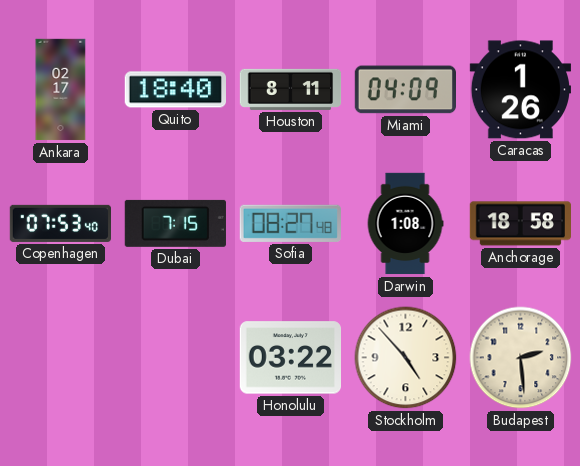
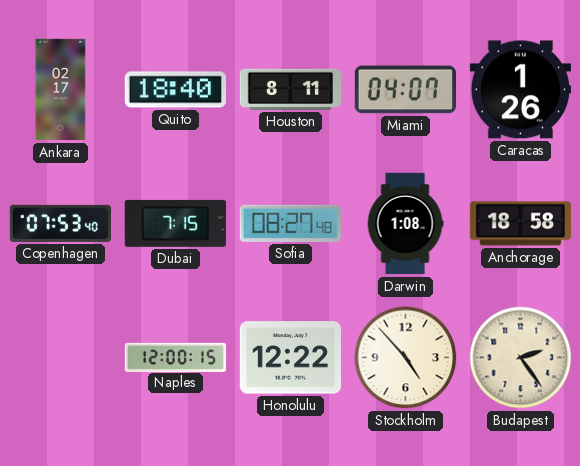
Miami: 04:09 -> 04:07
Naples: none -> 12:00
Honolulu: 03:22 -> 12:22
Budapest: 2:29 -> 2:24
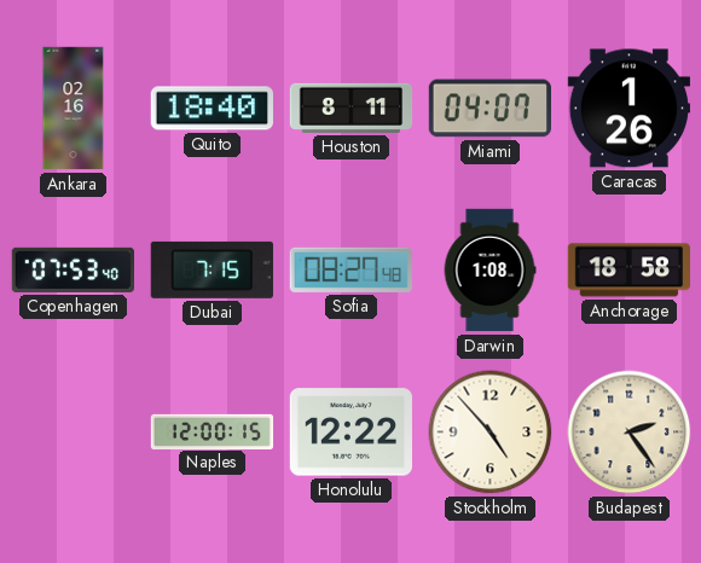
Ankara: 02:17 -> 02:16
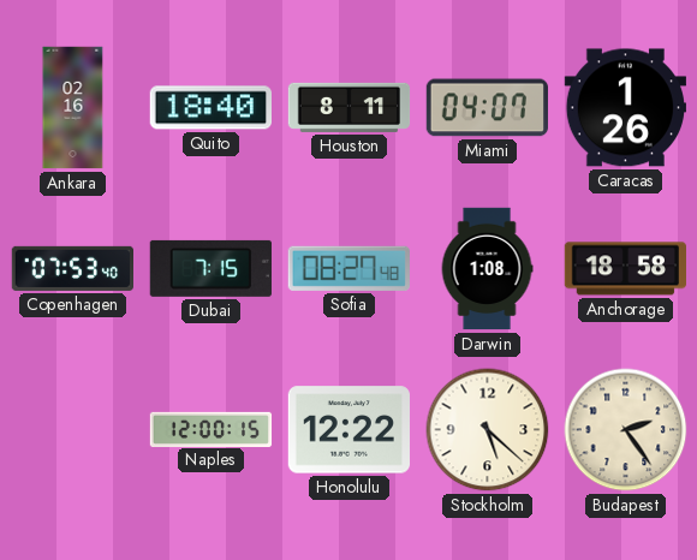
Stockholm: 4:53 -> 5:22
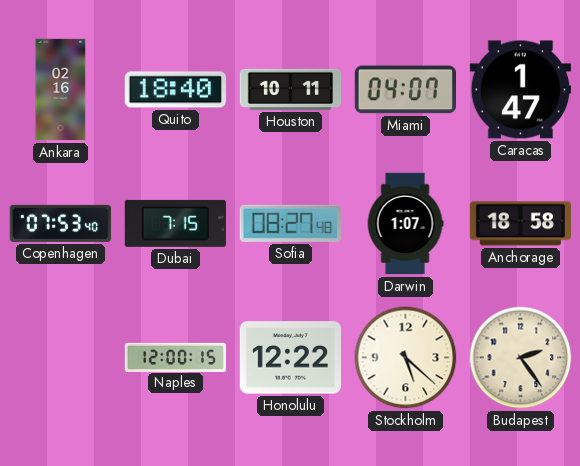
Houston: 8:11 -> 10:11
Caracas: 1:26 -> 1:47
Darwin: 1:08 -> 1:07
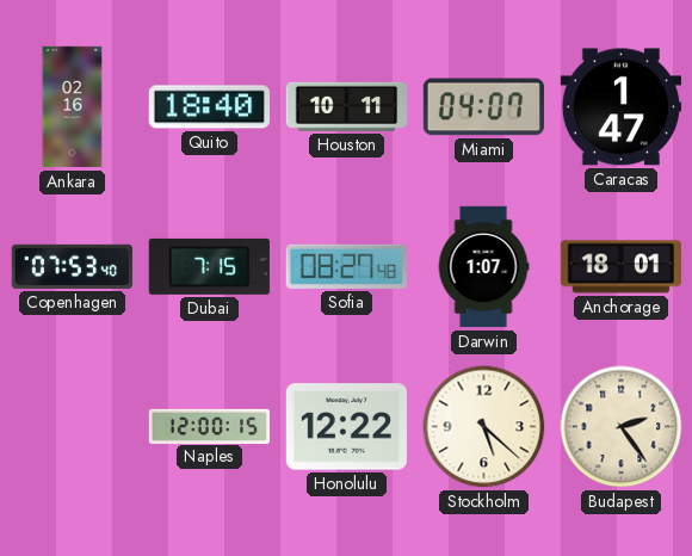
Anchorage: 18:58 -> 18:01
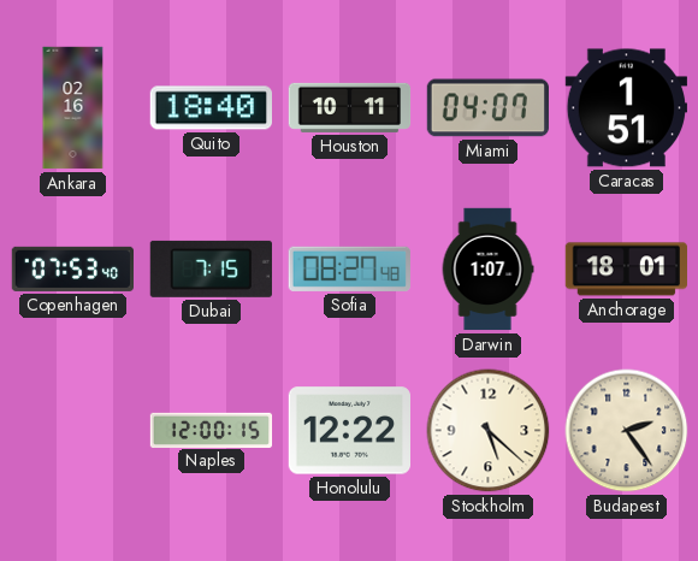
Caracas: 1:47 -> 1:51
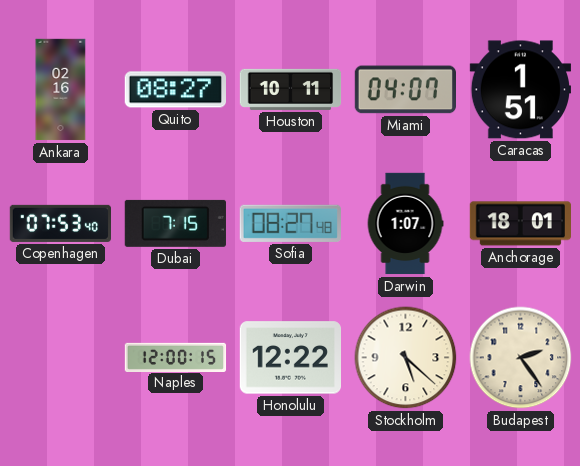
Quito: 18:40 -> 08:27
